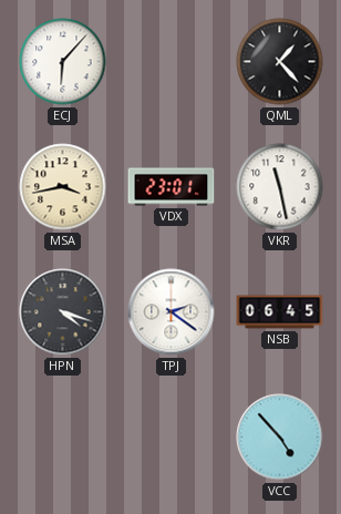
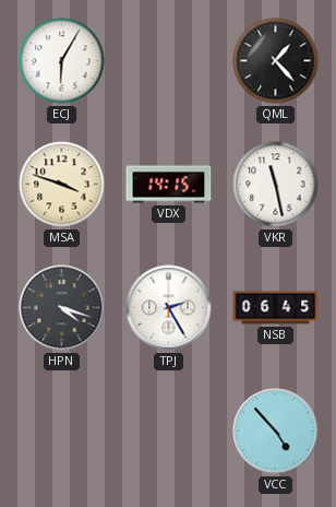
ECJ: 6:07 -> 6:05
MSA: 3:43 -> 3:48
VDX: 23:01 -> 14:15
TPJ: 2:21 -> 2:25
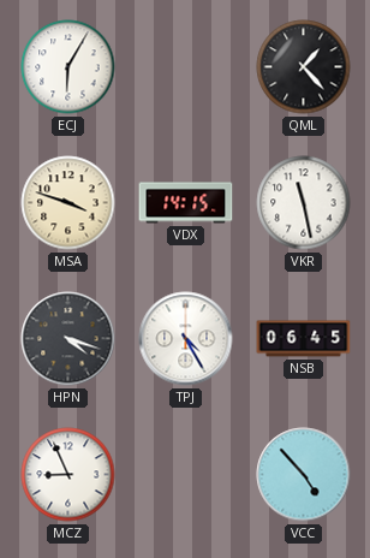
TPJ: 2:25 -> 4:25
MCZ: none -> 8:56
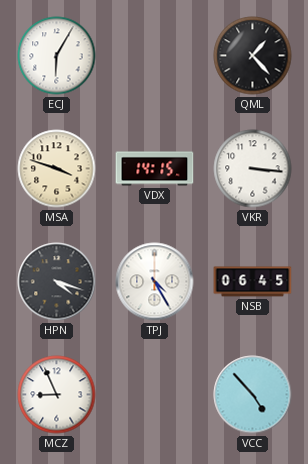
VKR: 11:28 -> 3:16
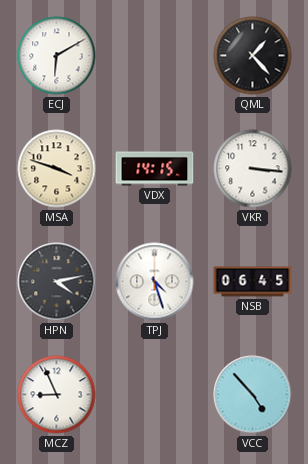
ECJ: 6:05 -> 6:10
HPN: 4:18 -> 4:13
TPJ: 4:25 -> 4:27
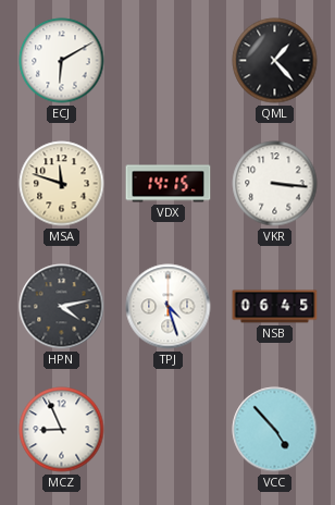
MSA: 3:48 -> 11:48
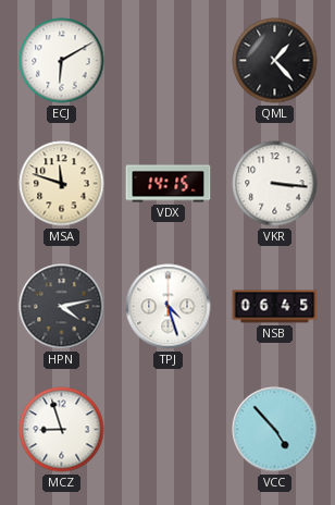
MCZ: 8:56 -> 8:57
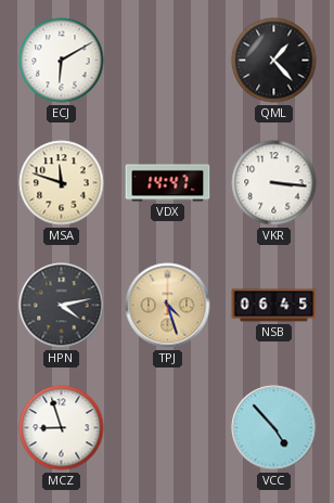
VDX: 14:15 -> 14:47
TPJ dial: white -> champagne
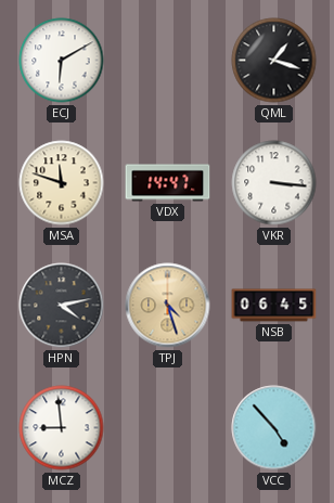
QML: 1:23 -> 1:18
MCZ: 8:57 -> 8:59
